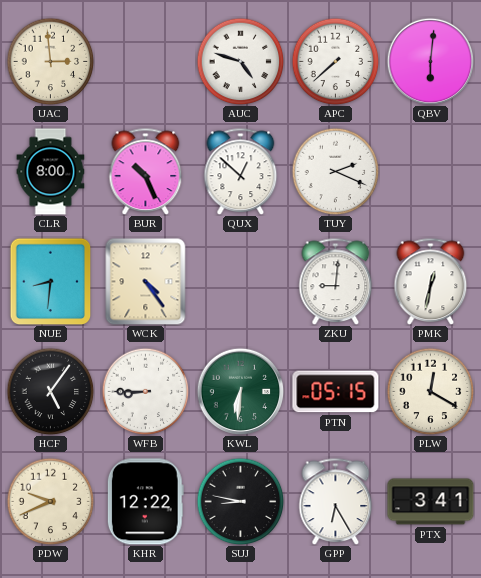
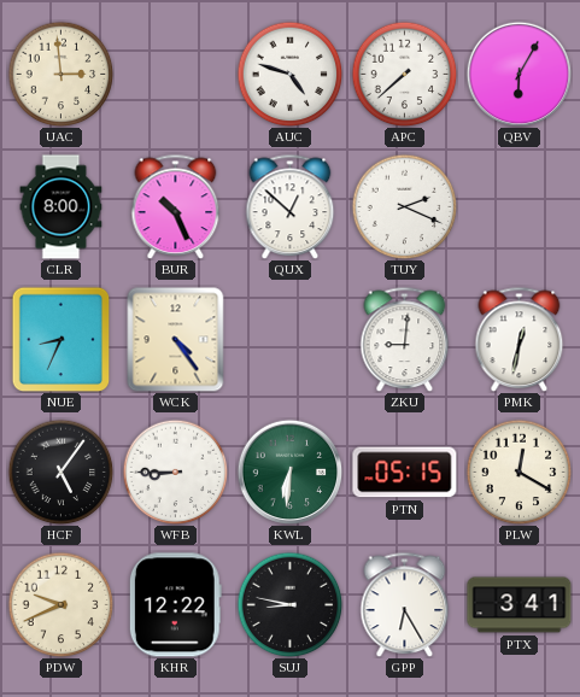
QBV: 6:01 -> 6:05
NUE: 8:31 -> 8:34
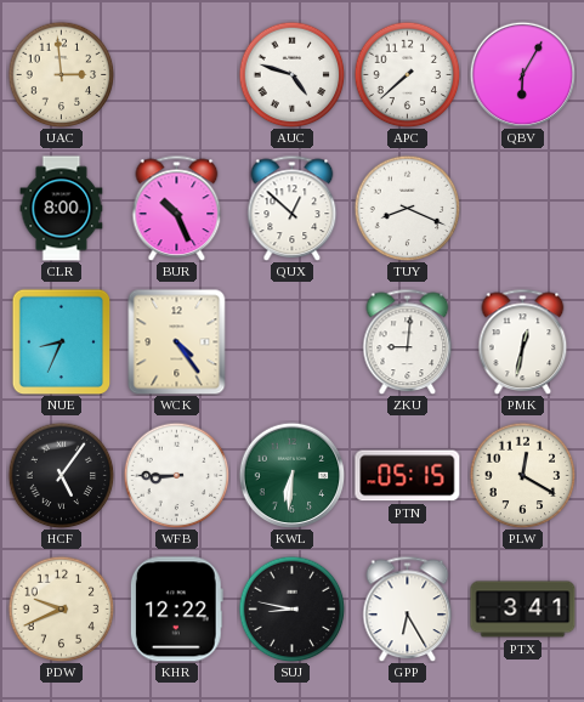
TUY: 2:19 -> 8:19
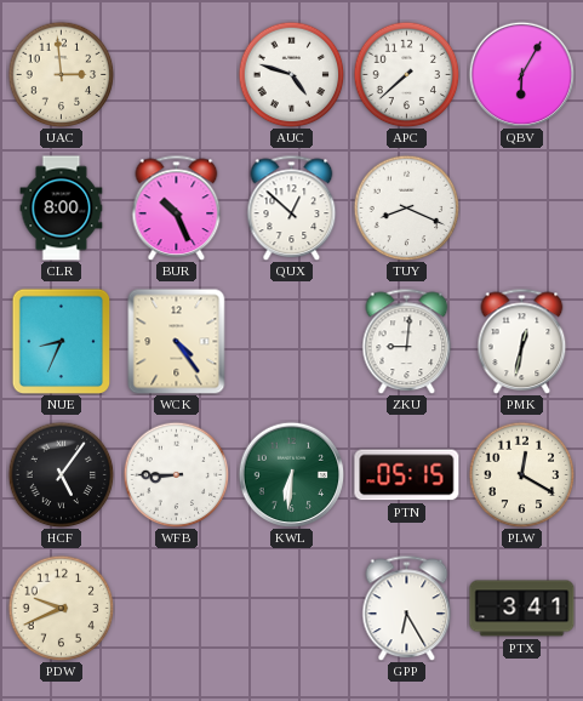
KHR: 12:22 -> none
SUJ: 8:47 -> none
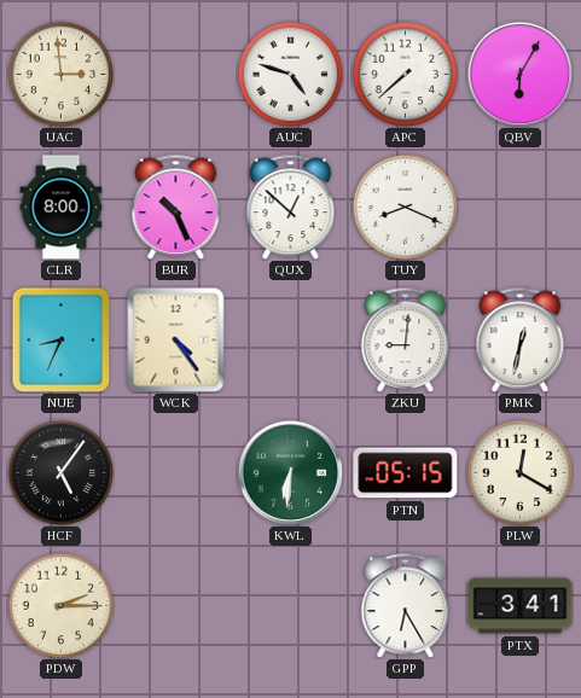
WFB: 8:45 -> none
PDW: 9:41 -> 2:15
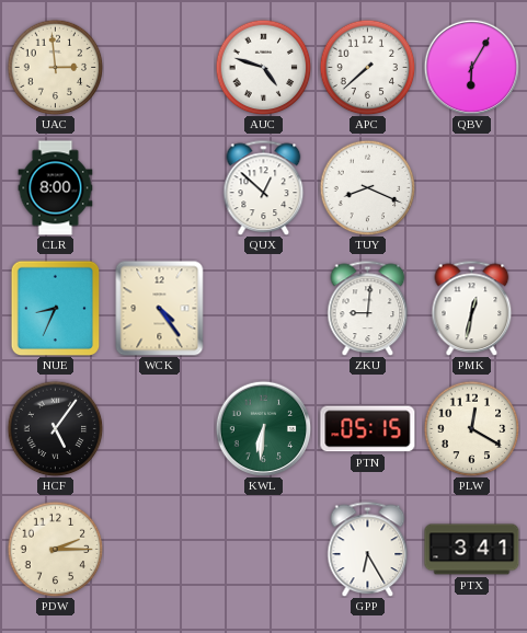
BUR: 10:26 -> none
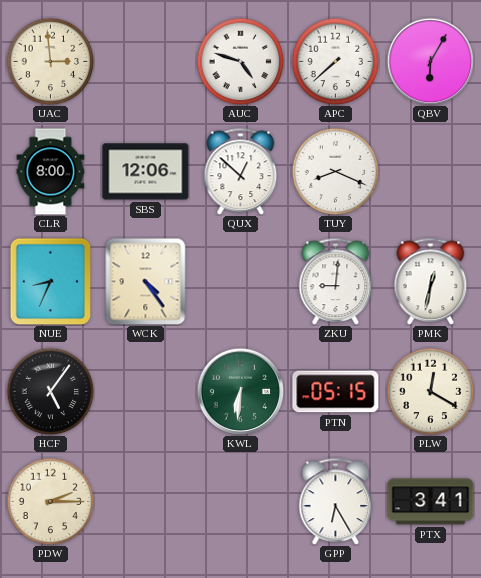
SBS: none -> 12:06
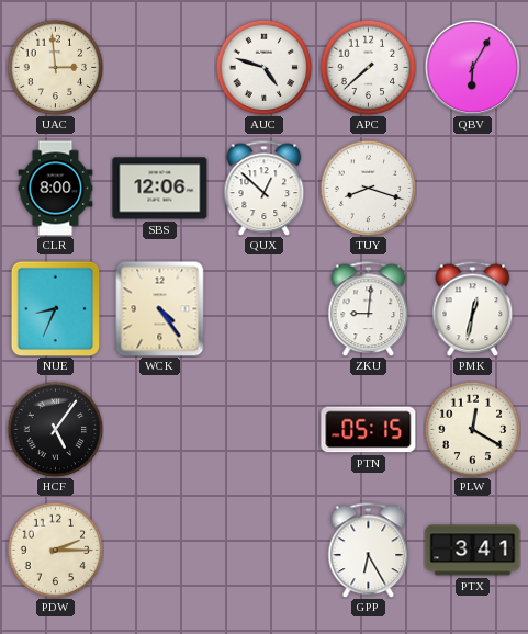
TUY: 8:19 -> 8:18
KWL: 6:31 -> none
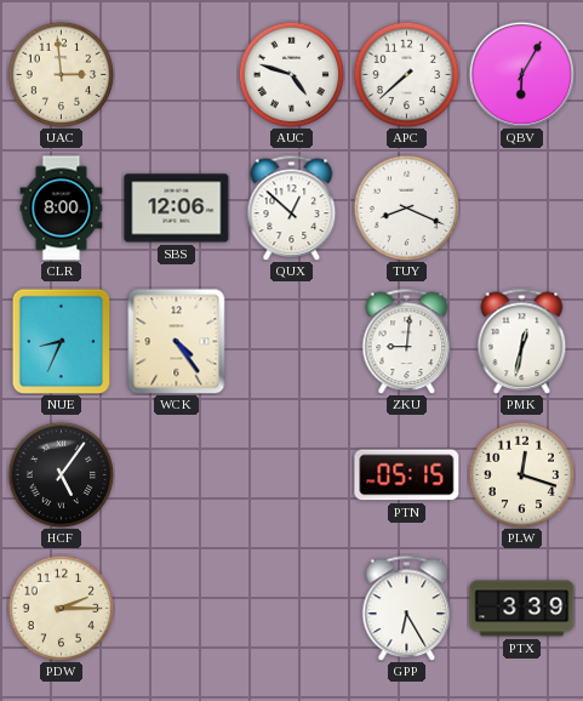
TUY: 8:18 -> 8:19
PLW: 12:20 -> 12:18
PTX: 3:41 -> 3:39
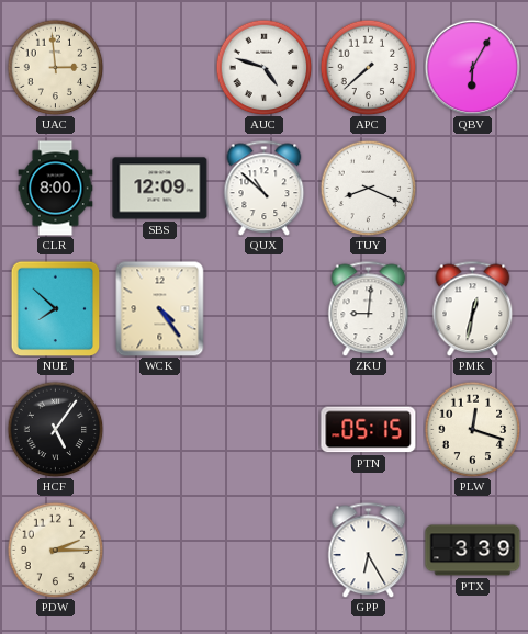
SBS: 12:06 -> 12:09
QUX: 12:52 -> 10:52
NUE: 8:34 -> 7:52
